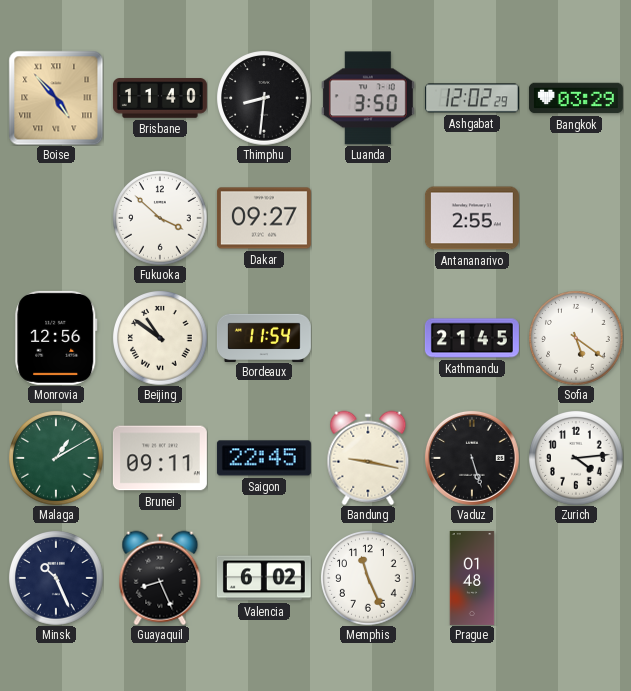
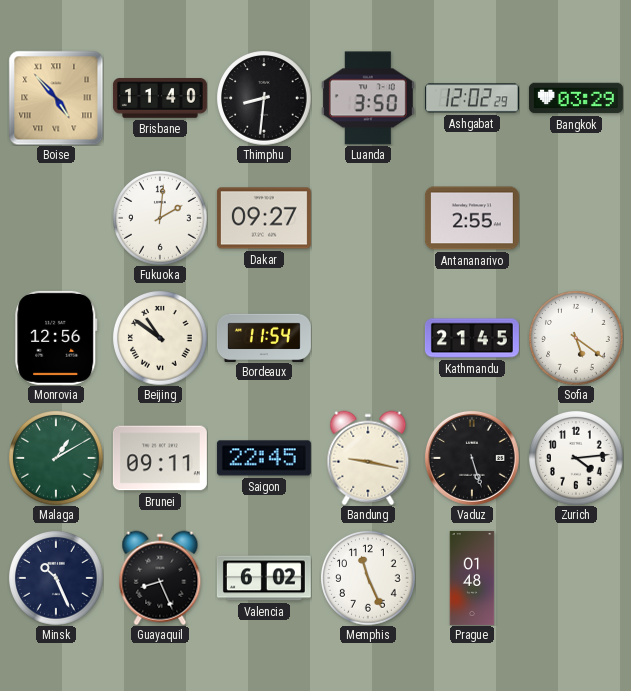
Fukuoka: 3:52 -> 2:01
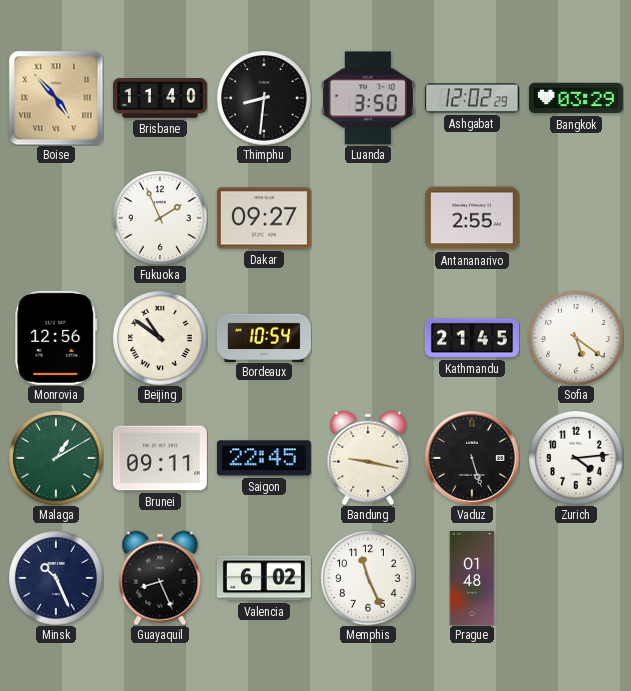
Fukuoka: 2:01 -> 1:56
Bordeaux: 11:54 -> 10:54
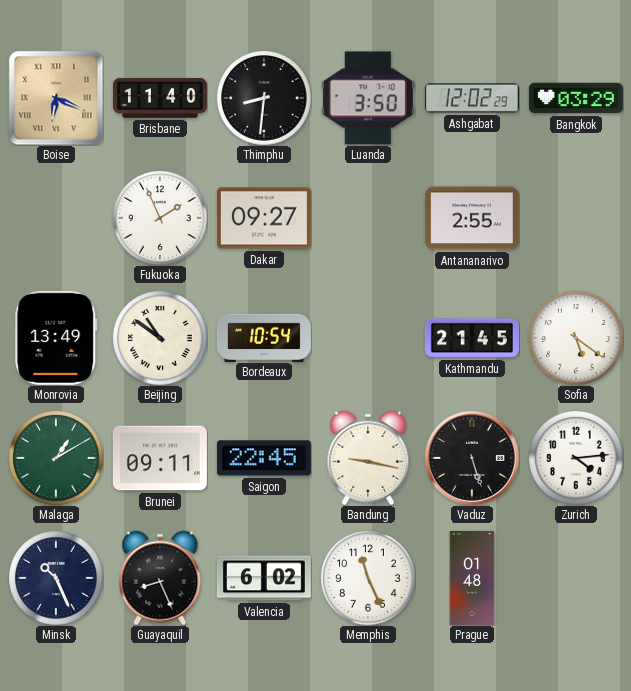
Boise: 4:53 -> 6:19
Monrovia: 12:56 -> 13:49
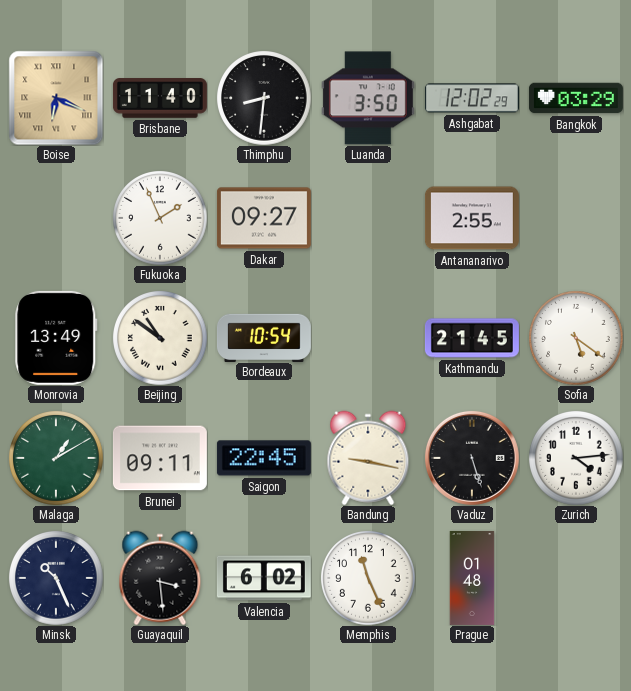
Guayaquil: 8:26 -> 3:29
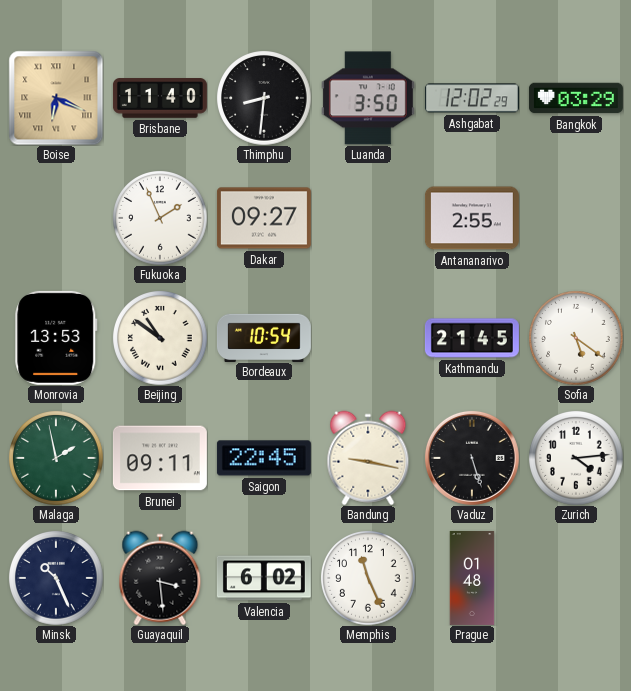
Monrovia: 13:49 -> 13:53
Malaga: 1:10 -> 1:58
